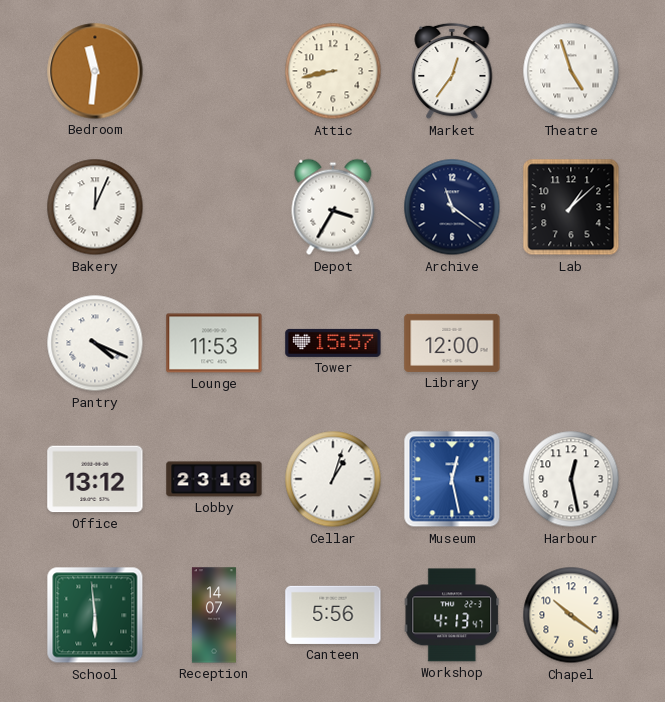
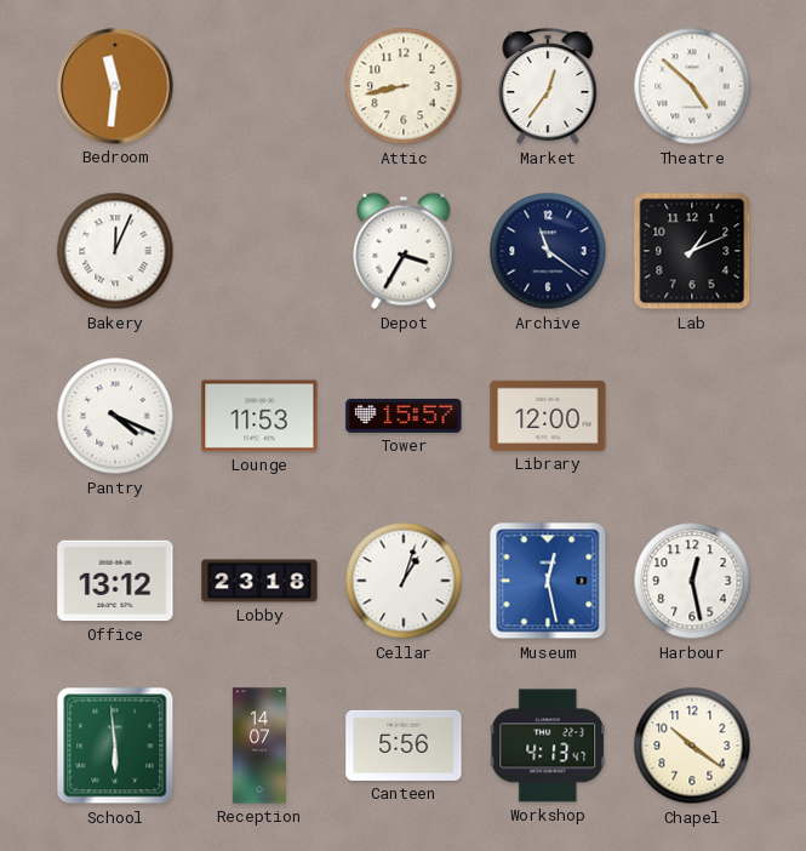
Theatre: 4:57 -> 4:52
Lab: 1:08 -> 1:11
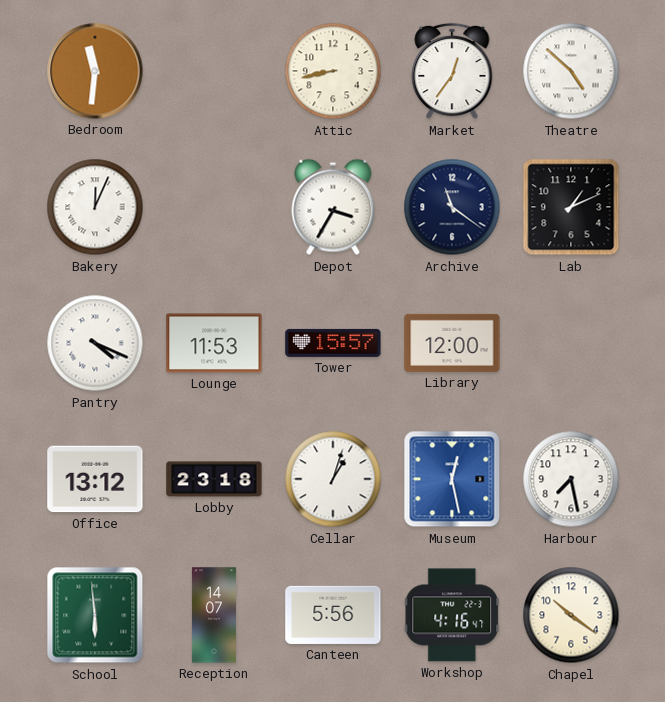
Harbour: 12:28 -> 7:28
Workshop: 4:13 -> 4:16
